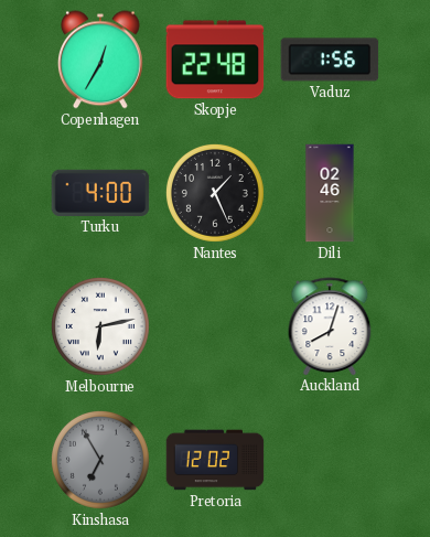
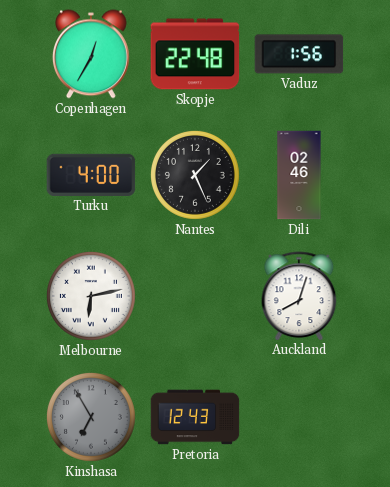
Pretoria: 12:02 -> 12:43
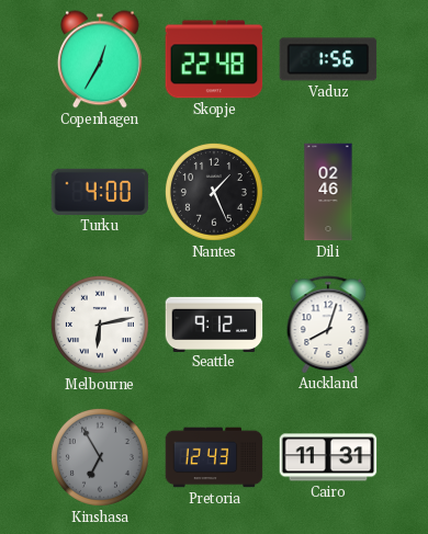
Seattle: none -> 9:12
Cairo: none -> 11:31
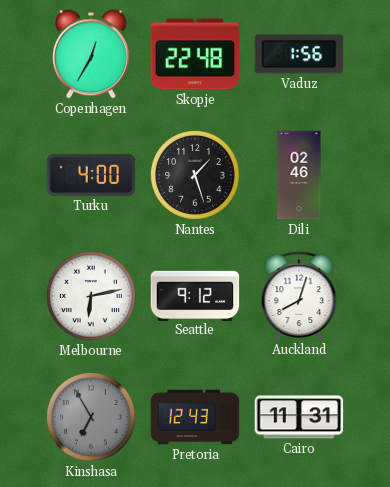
Nantes: 1:26 -> 1:27
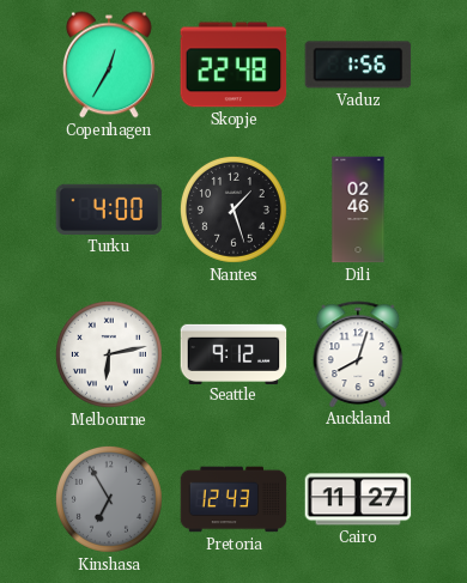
Cairo: 11:31 -> 11:27
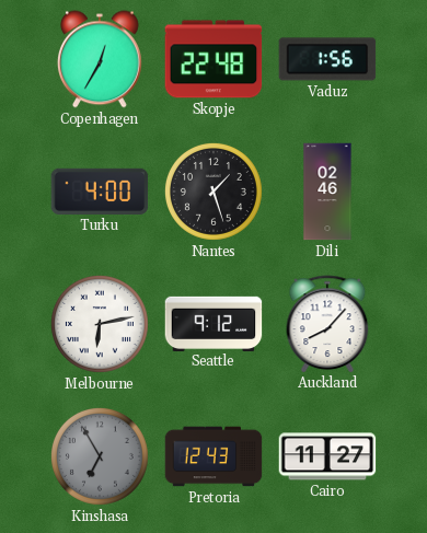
Auckland: 8:03 -> 8:07
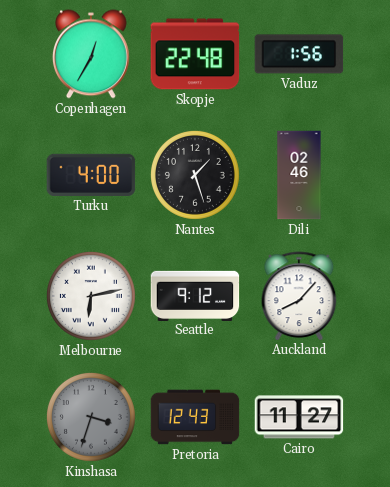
Kinshasa: 6:55 -> 3:33
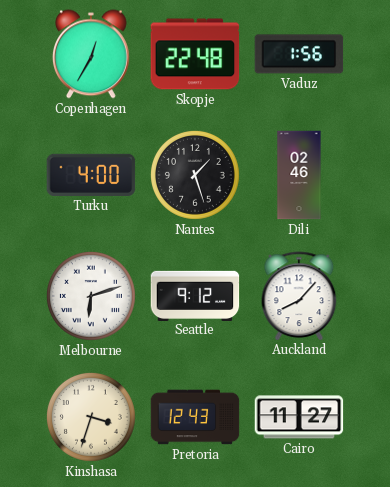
Melbourne: 6:13 -> 6:12
Kinshasa dial: grey -> cream
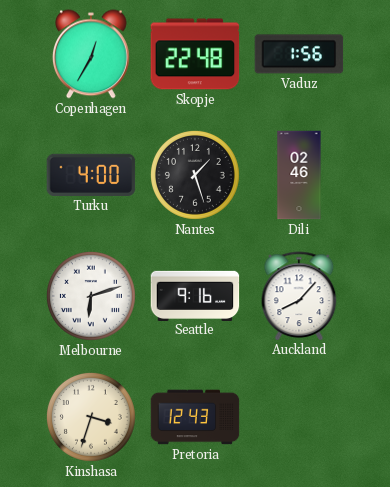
Seattle: 9:12 -> 9:16
Cairo: 11:27 -> none
